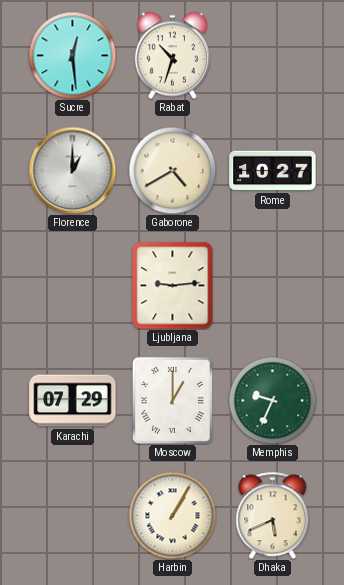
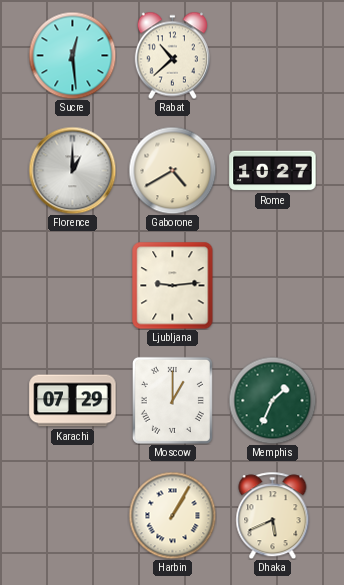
Rabat: 10:33 -> 10:38
Memphis: 9:34 -> 1:34
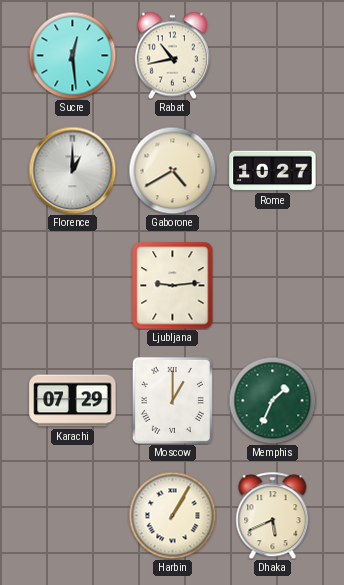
Rabat: 10:38 -> 10:43
